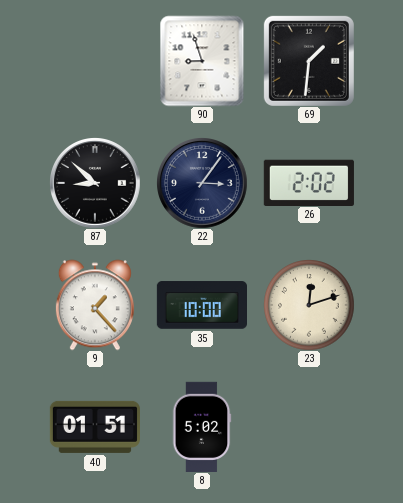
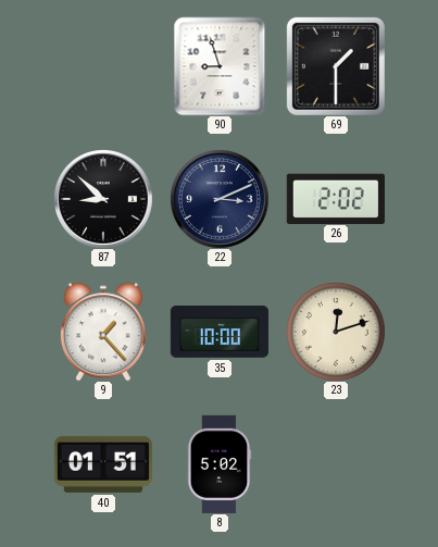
69: 1:31 -> 1:30
22: 3:06 -> 3:11
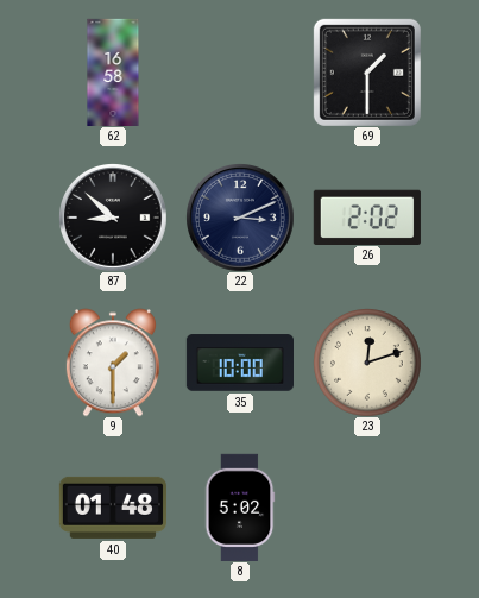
62: none -> 16:58
90: 8:57 -> none
9: 1:23 -> 1:30
40: 01:51 -> 01:48
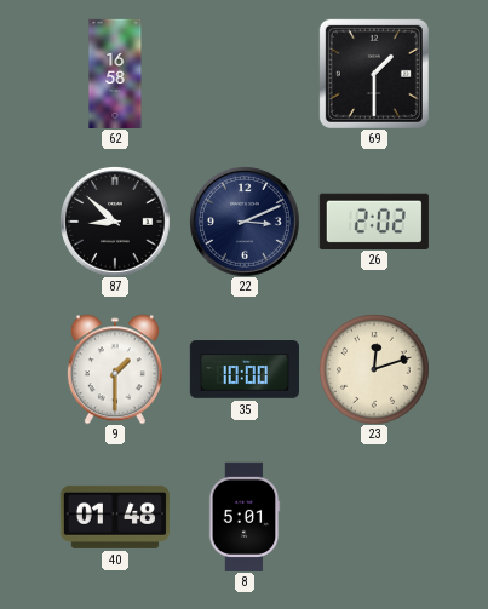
8: 5:02 -> 5:01
